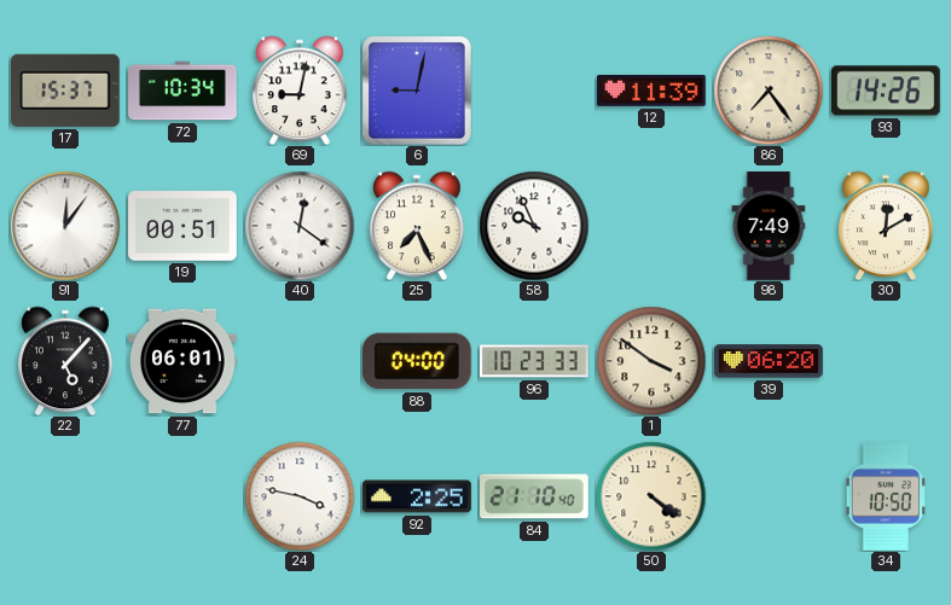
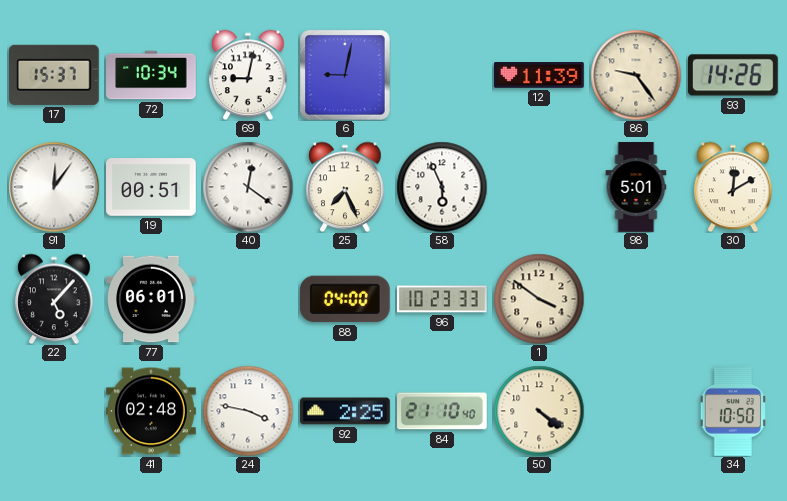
86: 7:24 -> 9:24
58: 9:56 -> 5:56
98: 7:49 -> 5:01
39: 06:20 -> none
41: none -> 02:48
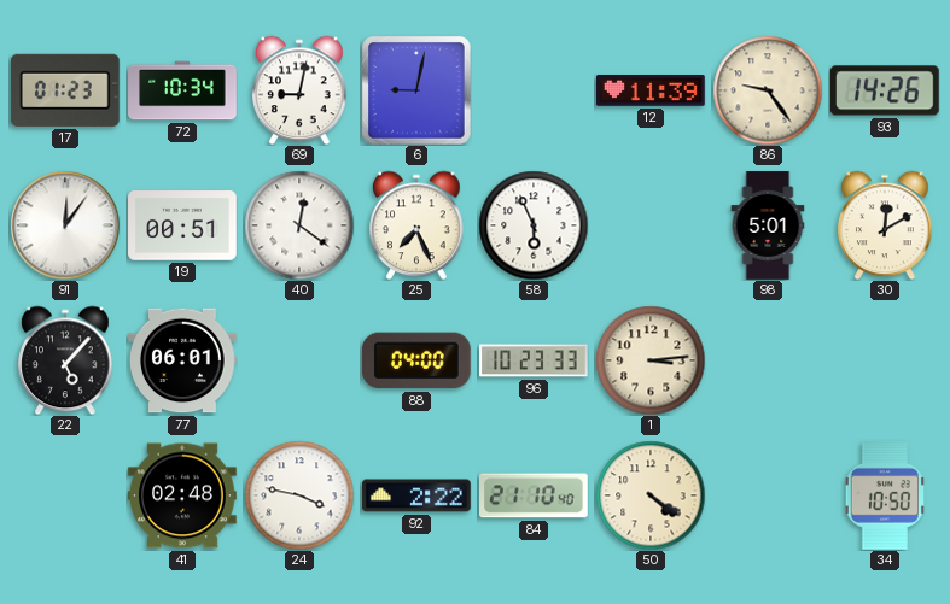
17: 15:37 -> 01:23
1: 3:51 -> 3:14
92: 2:25 -> 2:22
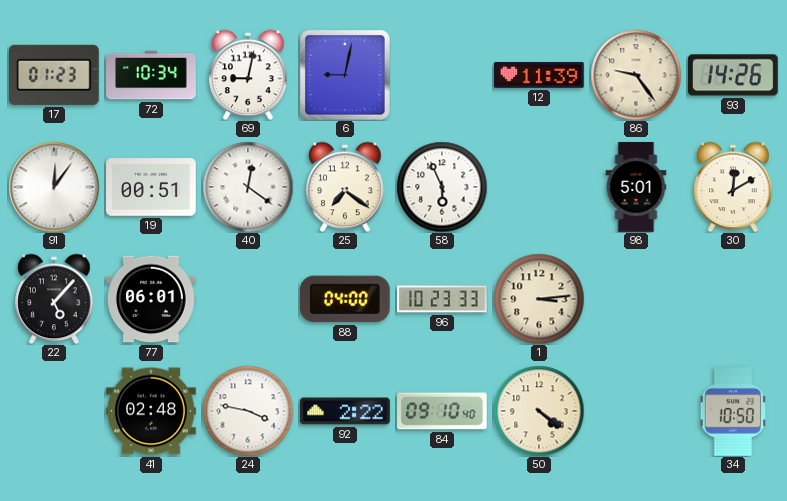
25: 7:26 -> 7:21
84: 21:10 -> 09:10
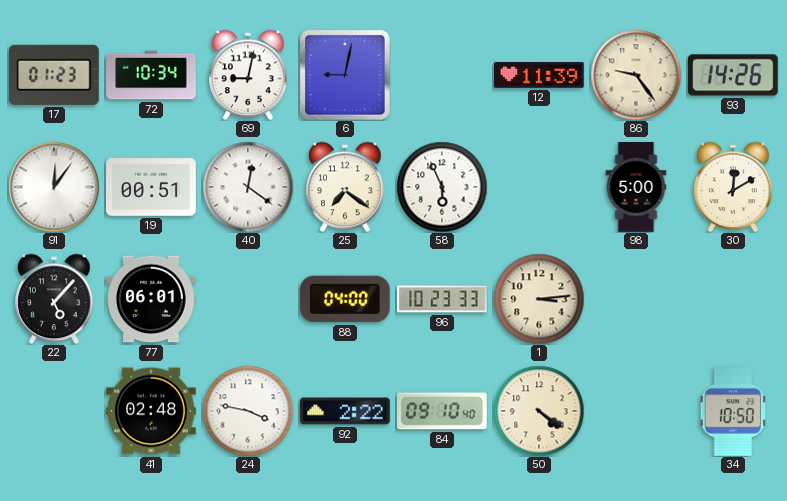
98: 5:01 -> 5:00
